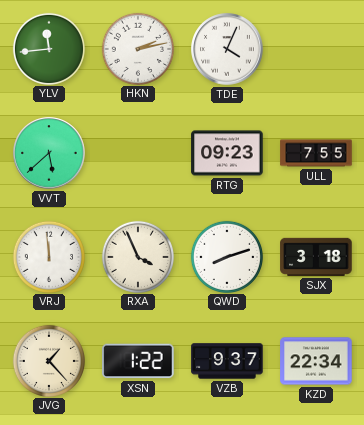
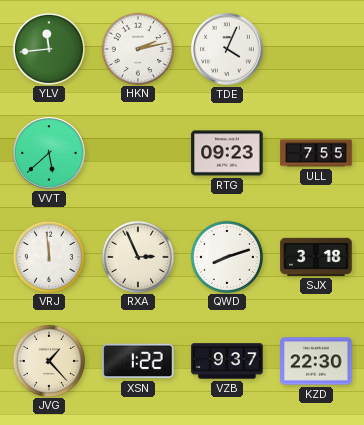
RXA: 3:56 -> 2:56
KZD: 22:34 -> 22:30
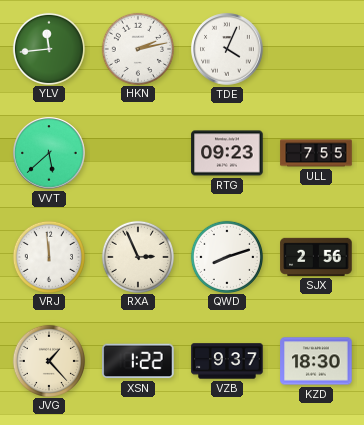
SJX: 3:18 -> 2:56
KZD: 22:30 -> 18:30
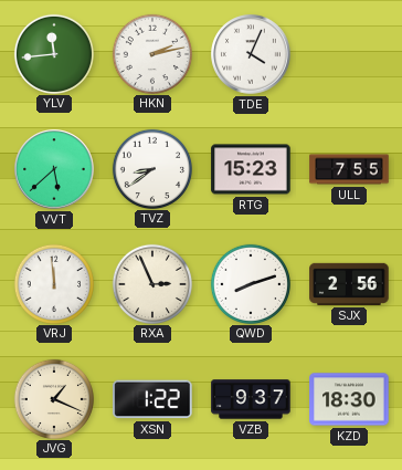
TVZ: none -> 8:39
RTG: 09:23 -> 15:23
JVG: 1:23 -> 1:19
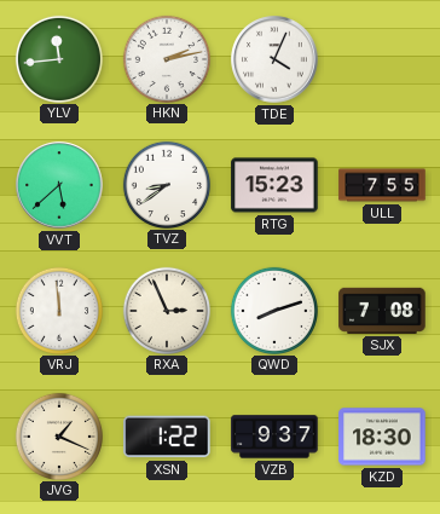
SJX: 2:56 -> 7:08
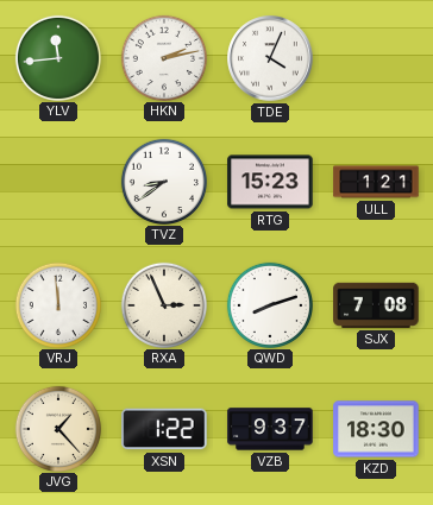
VVT: 5:38 -> none
ULL: 7:55 -> 1:21
JVG: 1:19 -> 1:23
